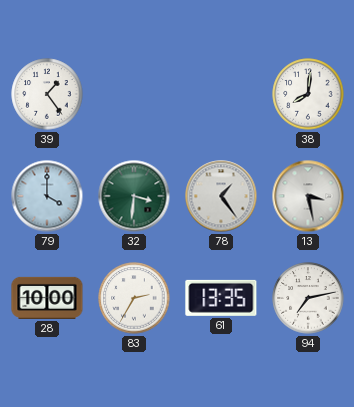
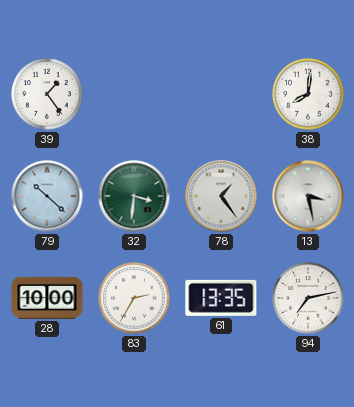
79: 4:00 -> 10:22
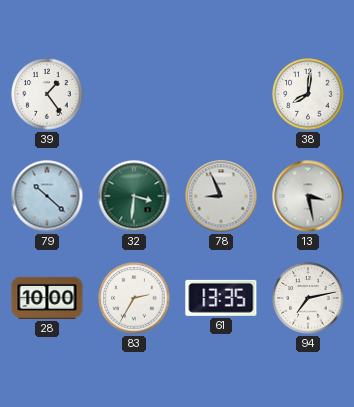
78: 1:24 -> 8:56
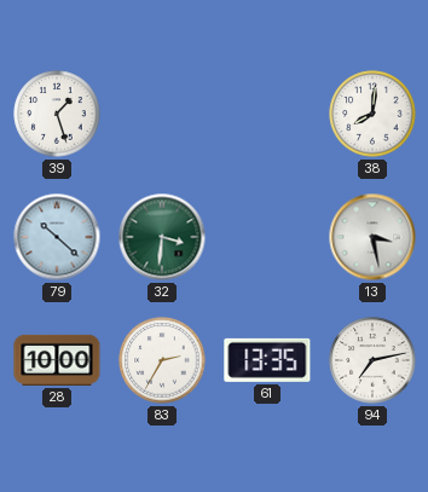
39: 1:24 -> 1:27
78: 8:56 -> none
